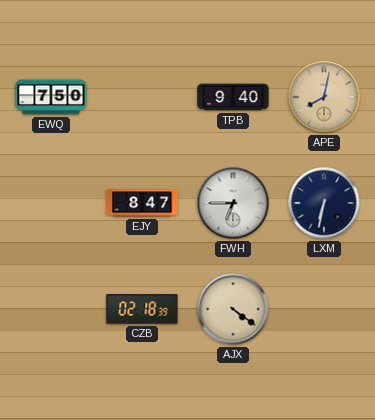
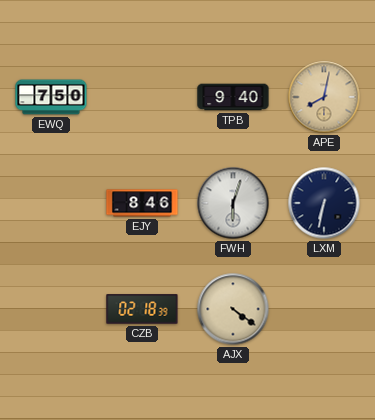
EJY: 8:47 -> 8:46
FWH: 6:45 -> 6:03
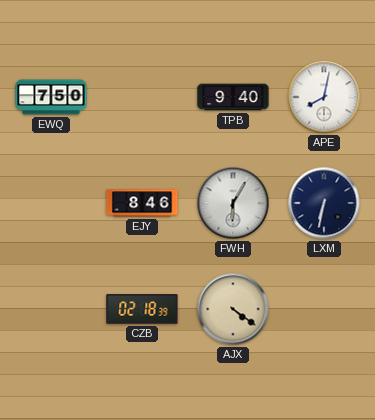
APE dial: champagne -> white
FWH: 6:03 -> 6:05
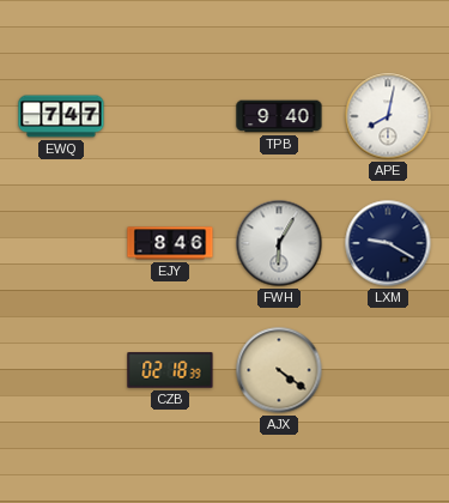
EWQ: 7:50 -> 7:47
LXM: 6:32 -> 9:20
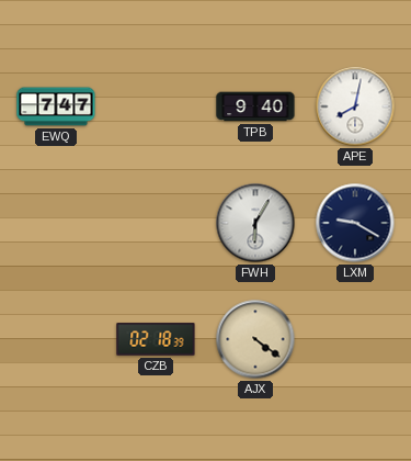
EJY: 8:46 -> none
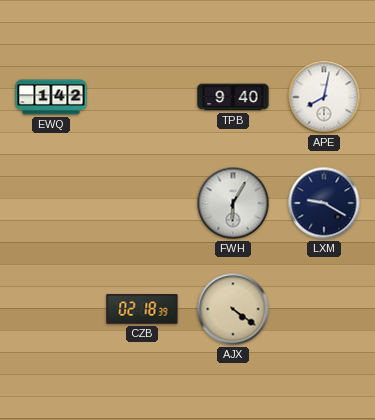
EWQ: 7:47 -> 1:42
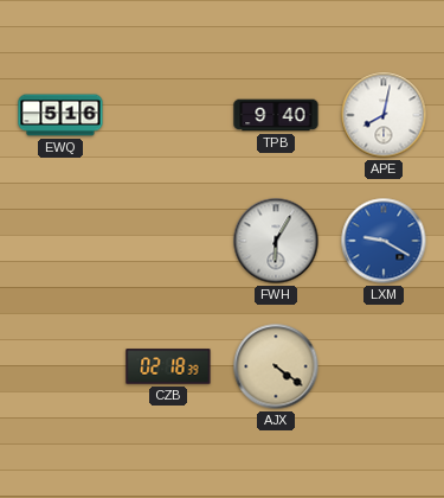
EWQ: 1:42 -> 5:16
LXM dial: navy -> blue
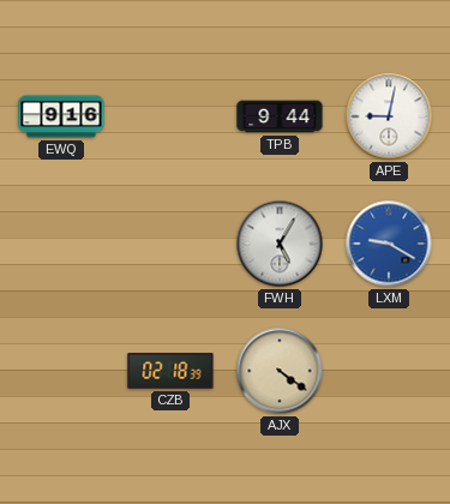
EWQ: 5:16 -> 9:16
TPB: 9:40 -> 9:44
APE: 8:02 -> 9:02
FWH: 6:05 -> 5:05
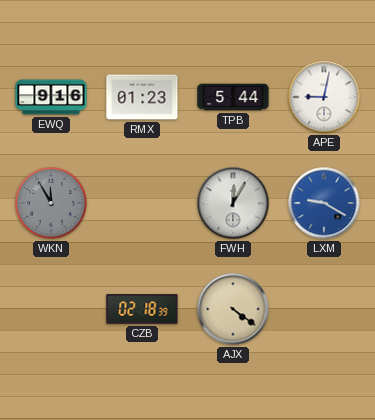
RMX: none -> 01:23
TPB: 9:44 -> 5:44
WKN: none -> 11:55
FWH: 5:05 -> 12:05
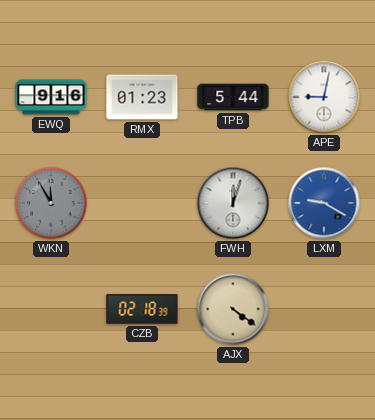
FWH: 12:05 -> 12:03
